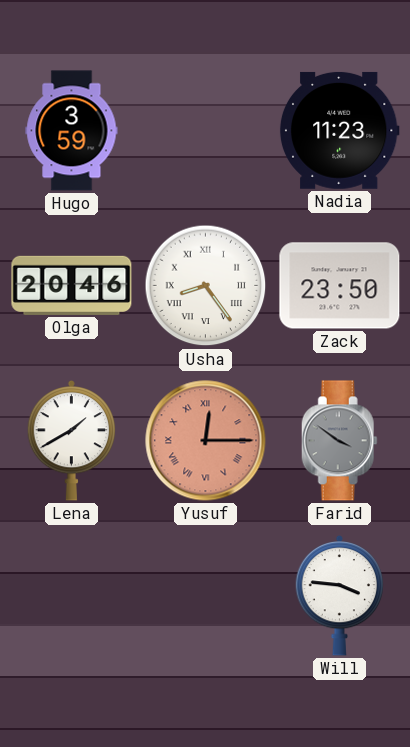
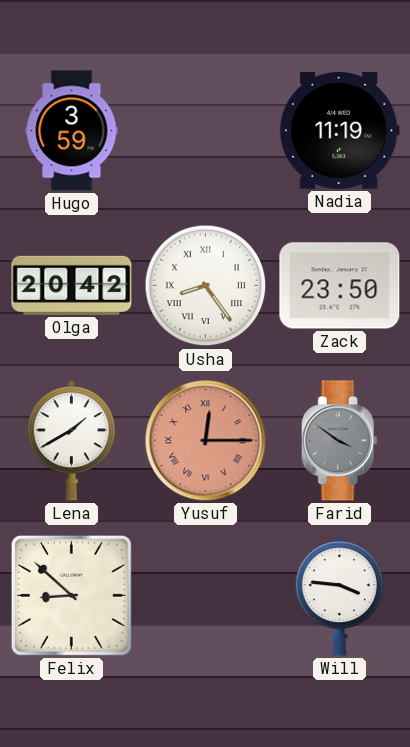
Nadia: 11:23 -> 11:19
Olga: 20:46 -> 20:42
Felix: none -> 8:52
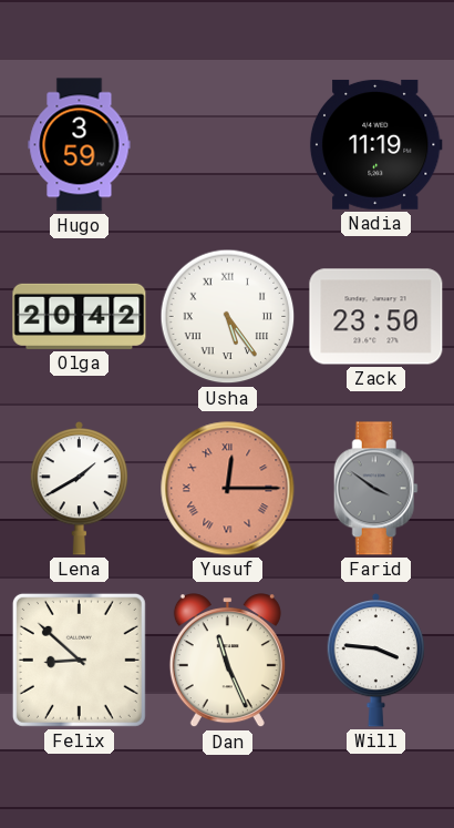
Usha: 8:24 -> 5:24
Dan: none -> 11:26
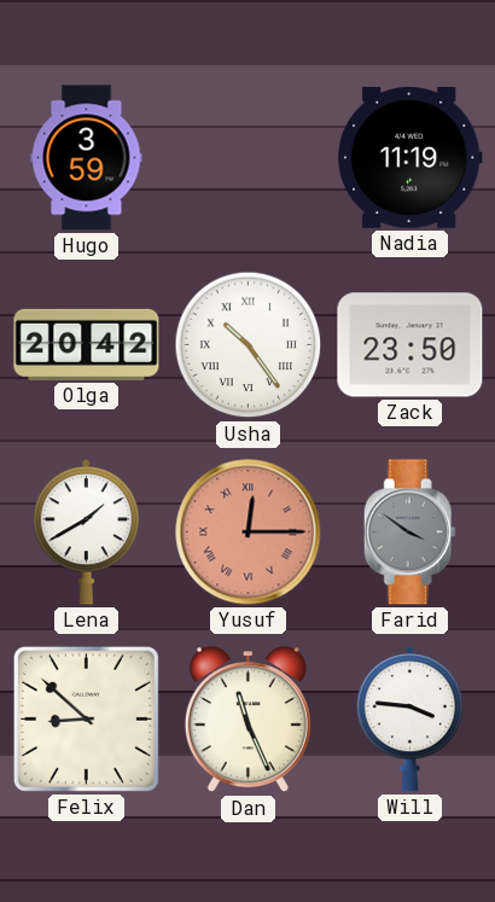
Usha: 5:24 -> 10:24
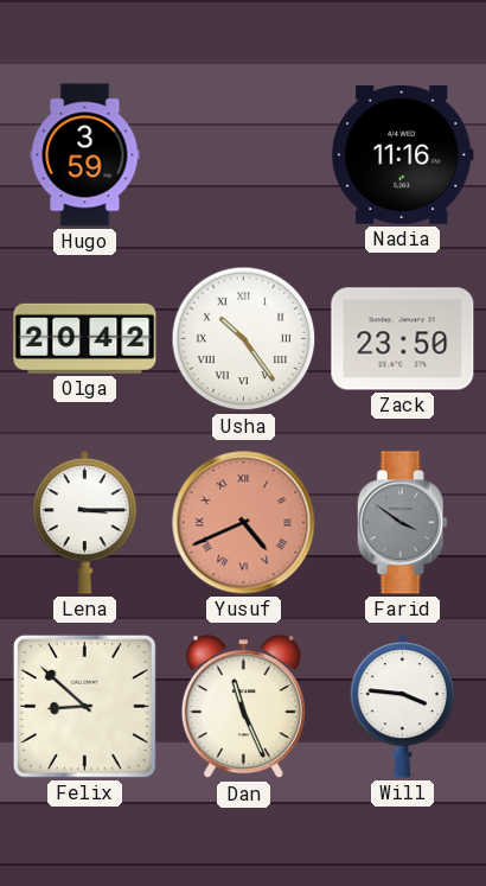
Nadia: 11:19 -> 11:16
Lena: 1:40 -> 3:15
Yusuf: 12:15 -> 4:41
